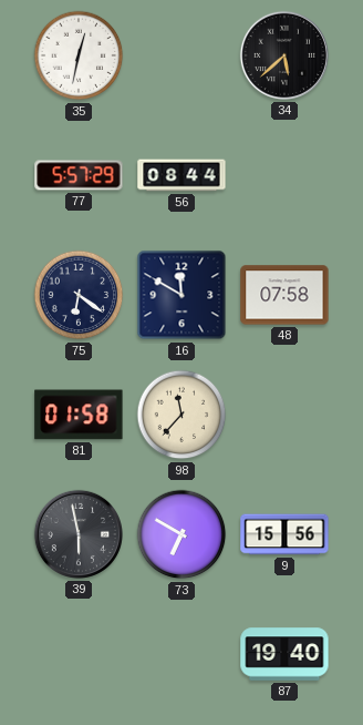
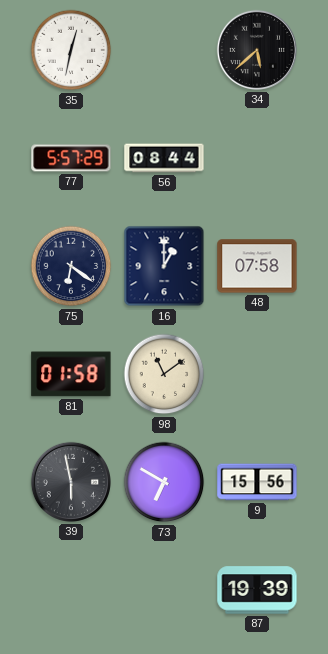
16: 11:50 -> 1:00
98: 11:37 -> 11:09
87: 19:40 -> 19:39
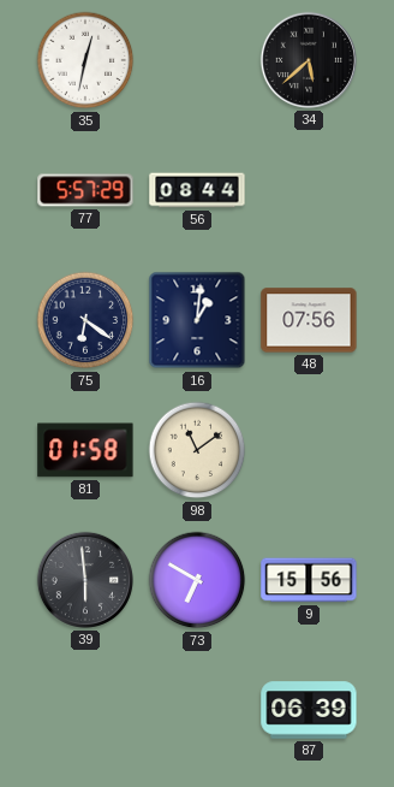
16: 1:00 -> 1:01
48: 07:58 -> 07:56
39: 5:58 -> 5:59
87: 19:39 -> 06:39
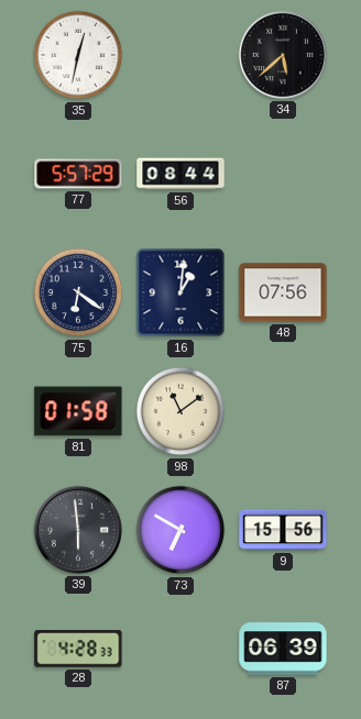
28: none -> 4:28
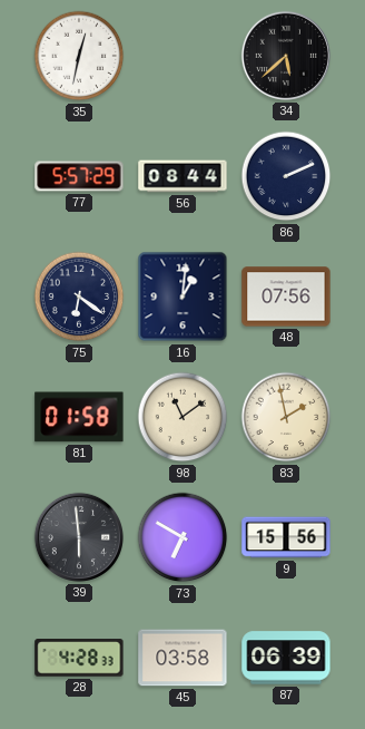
86: none -> 2:11
83: none -> 1:58
45: none -> 03:58
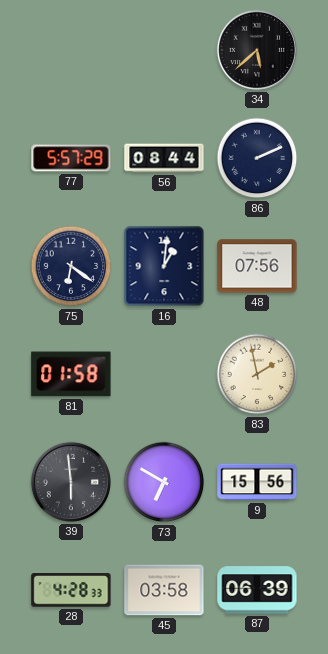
35: 12:32 -> none
98: 11:09 -> none
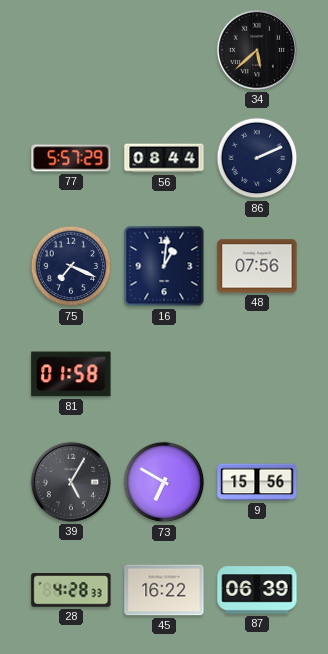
75: 6:21 -> 7:19
83: 1:58 -> none
39: 5:59 -> 5:05
45: 03:58 -> 16:22
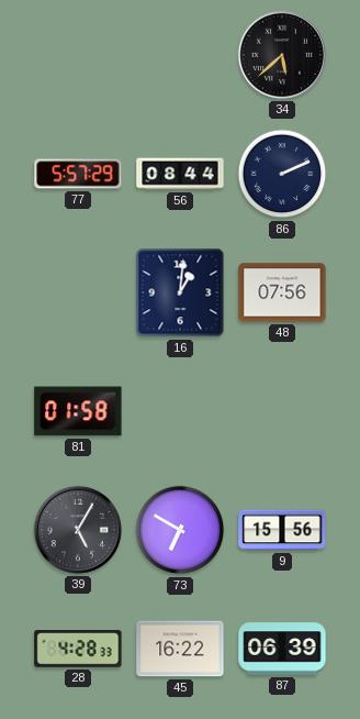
75: 7:19 -> none
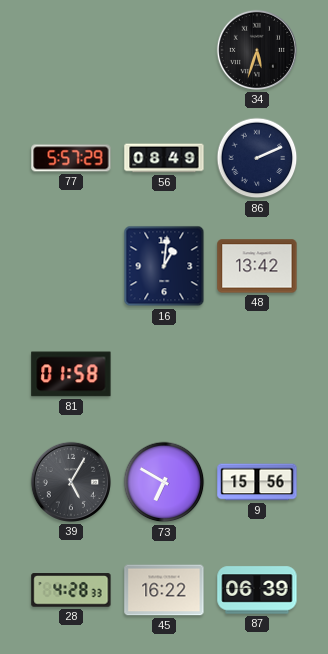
34: 5:38 -> 5:33
56: 08:44 -> 08:49
48: 07:56 -> 13:42
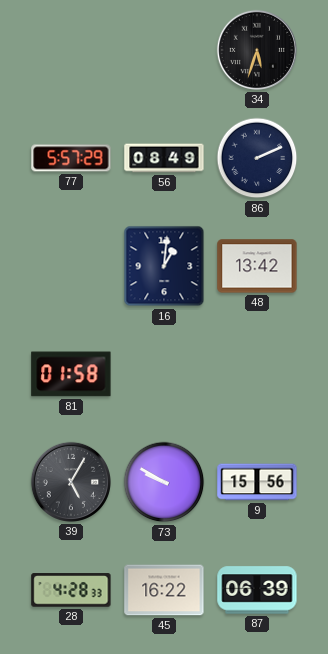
73: 6:50 -> 9:50
